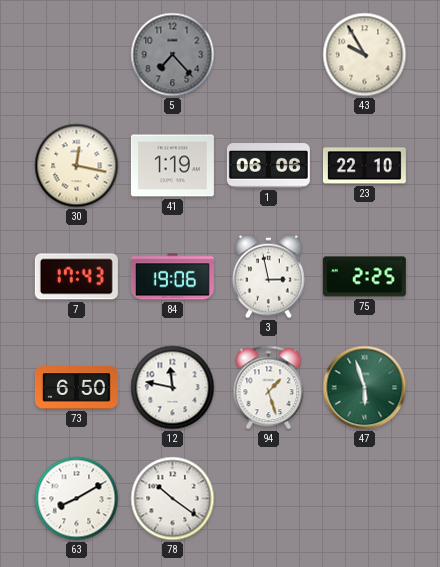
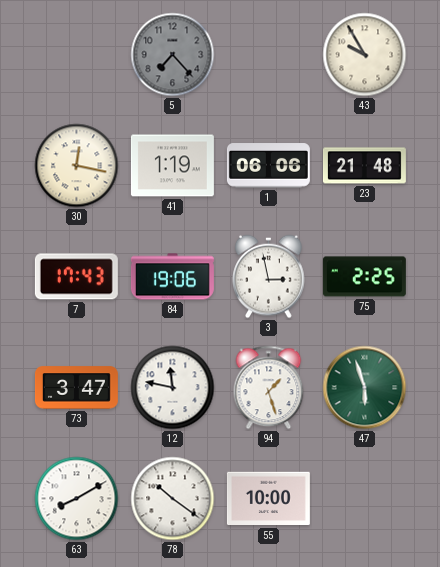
23: 22:10 -> 21:48
73: 6:50 -> 3:47
55: none -> 10:00
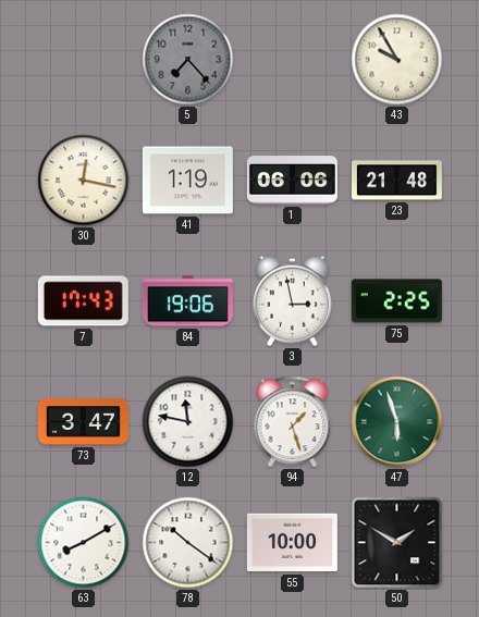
50: none -> 1:50
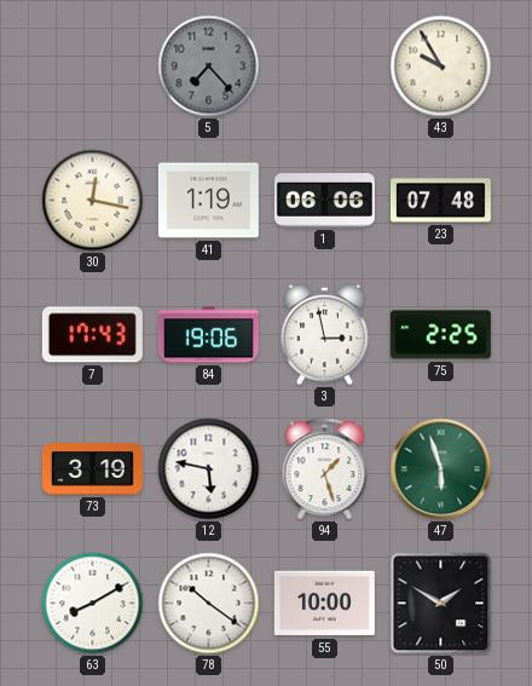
23: 21:48 -> 07:48
73: 3:47 -> 3:19
12: 11:47 -> 5:47
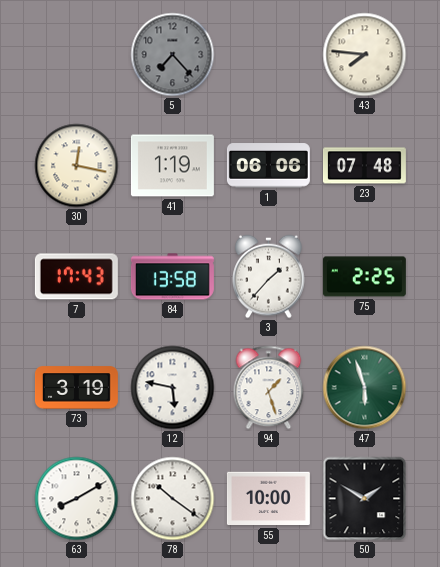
43: 9:55 -> 7:46
84: 19:06 -> 13:58
3: 2:58 -> 1:37
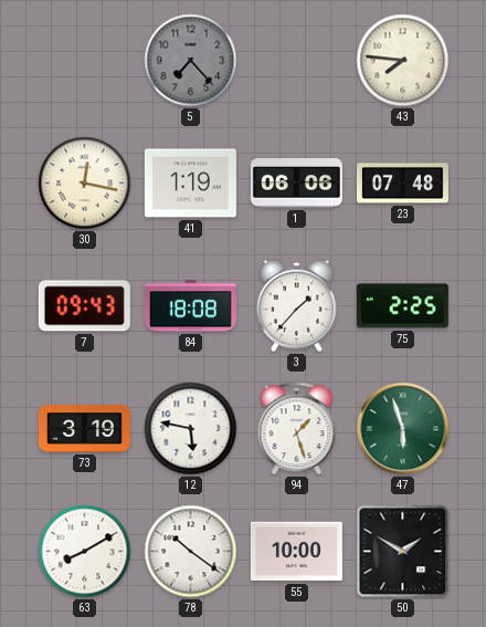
7: 17:43 -> 09:43
84: 13:58 -> 18:08
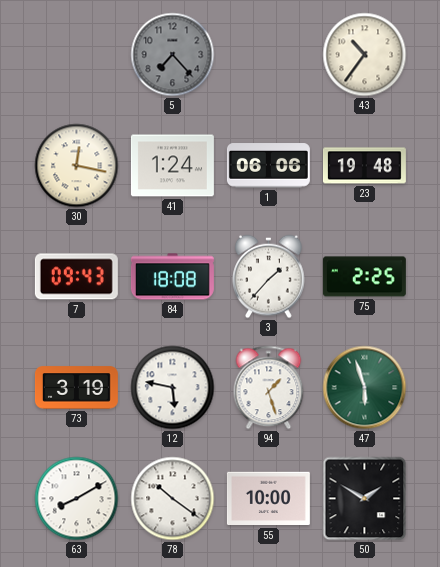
43: 7:46 -> 10:36
41: 1:19 -> 1:24
23: 07:48 -> 19:48
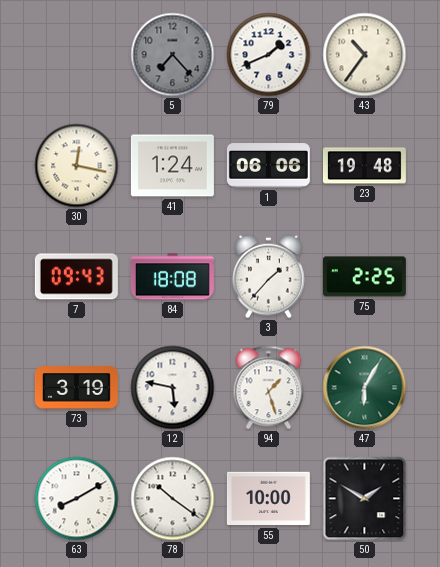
79: none -> 1:41
47: 5:57 -> 6:05
